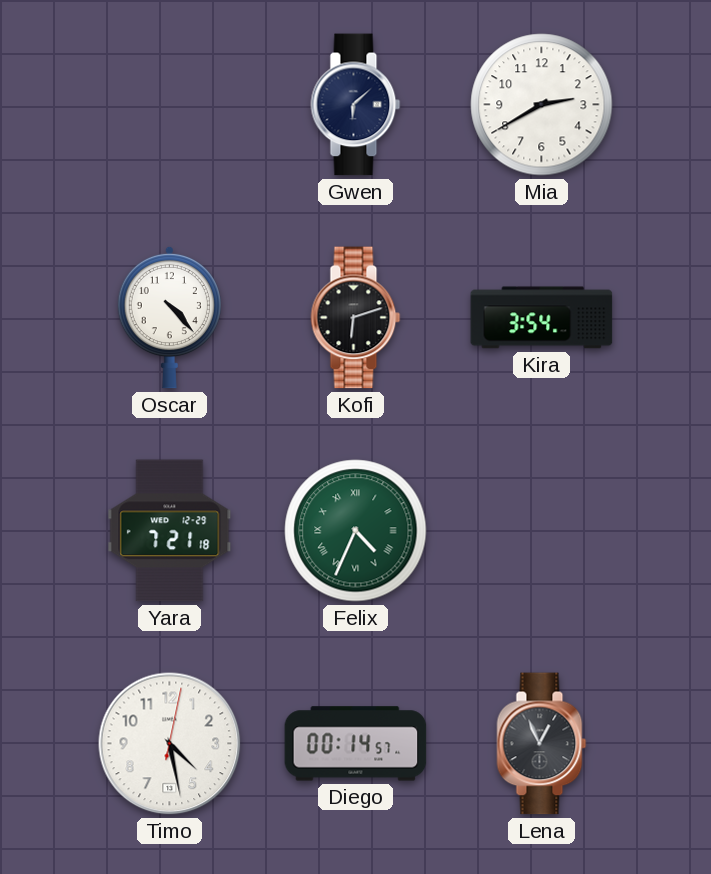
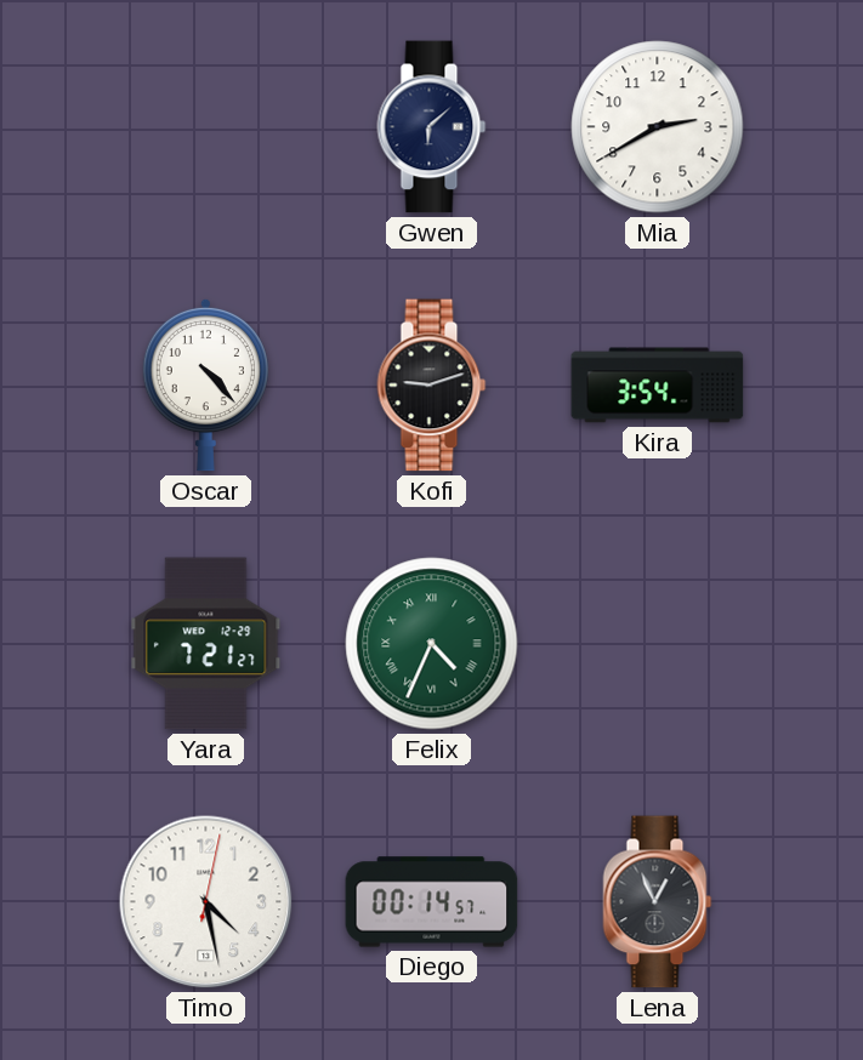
Kofi: 6:12 -> 9:12
Yara: 7:21:18 -> 7:21:27
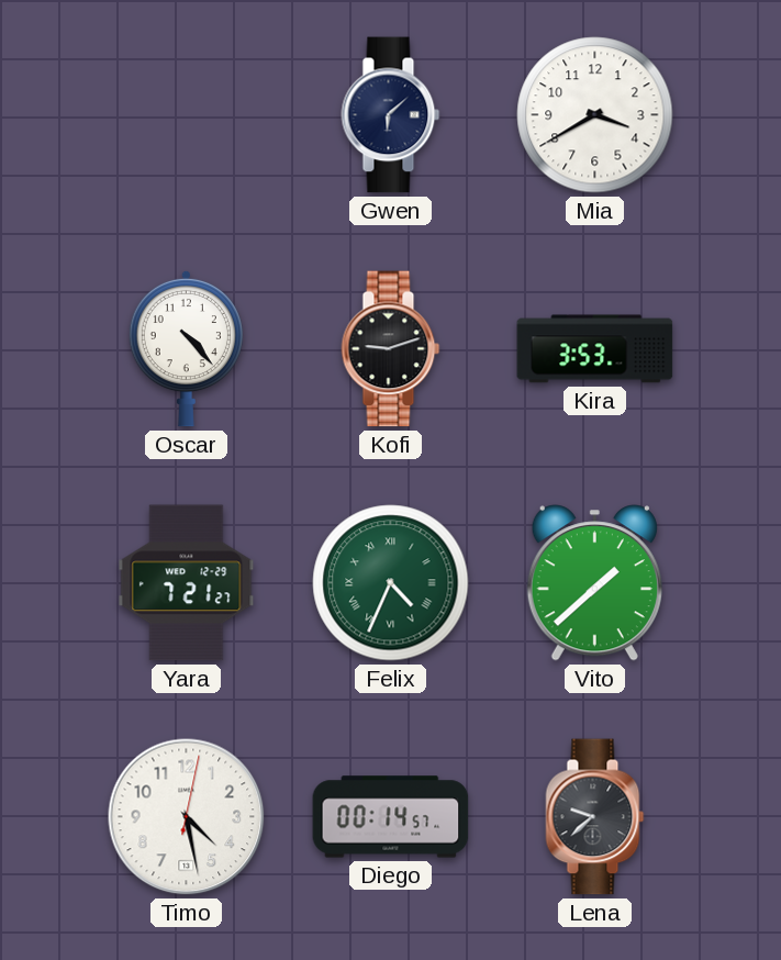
Mia: 2:40 -> 3:40
Kira: 3:54 -> 3:53
Vito: none -> 1:38
Lena: 12:56 -> 9:38
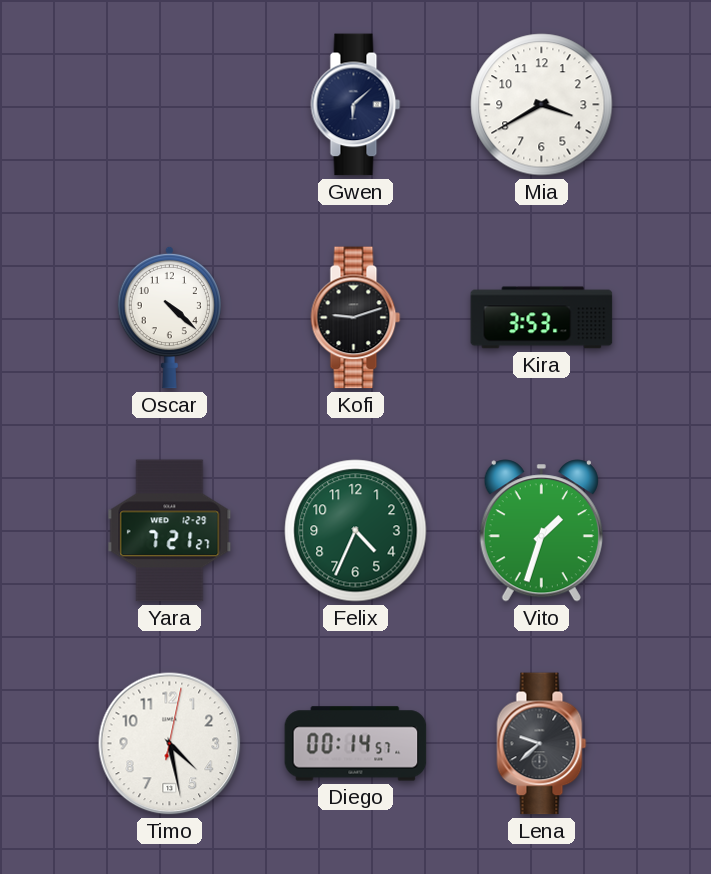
Oscar: 4:23 -> 4:22
Felix numerals: Roman -> Arabic
Vito: 1:38 -> 1:33
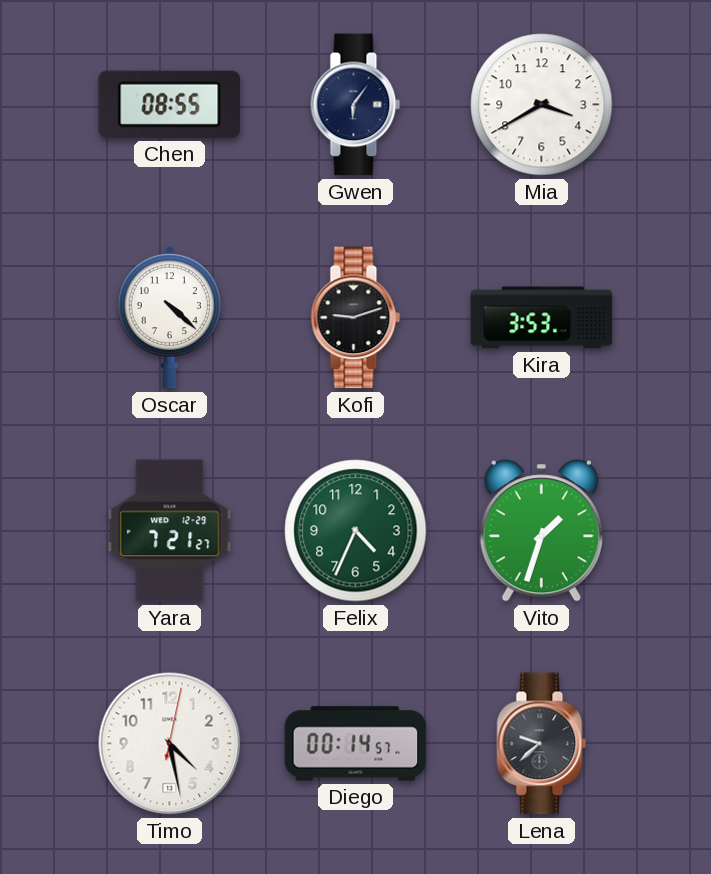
Chen: none -> 08:55
Gwen: 6:08 -> 6:06
